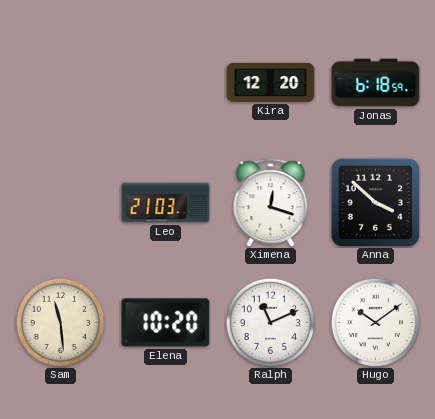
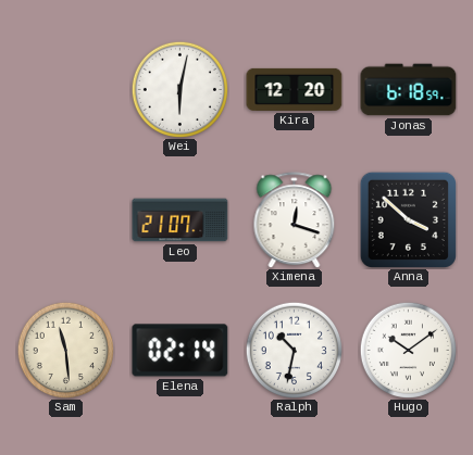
Wei: none -> 6:02
Leo: 21:03 -> 21:07
Elena: 10:20 -> 02:14
Ralph: 11:11 -> 10:32
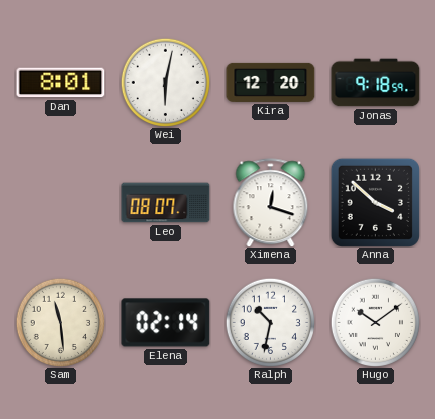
Dan: none -> 8:01
Jonas: 6:18 -> 9:18
Leo: 21:07 -> 08:07
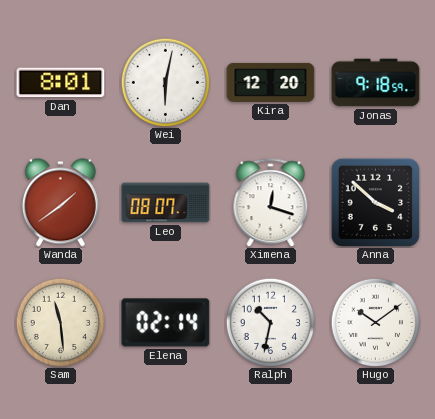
Wanda: none -> 1:39
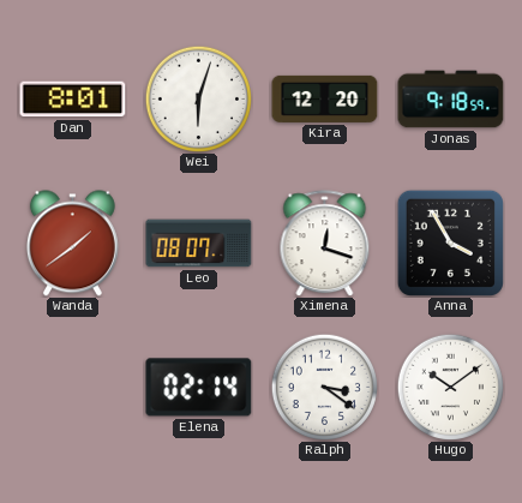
Wei: 6:02 -> 6:03
Anna: 3:52 -> 3:55
Sam: 11:29 -> none
Ralph: 10:32 -> 3:21
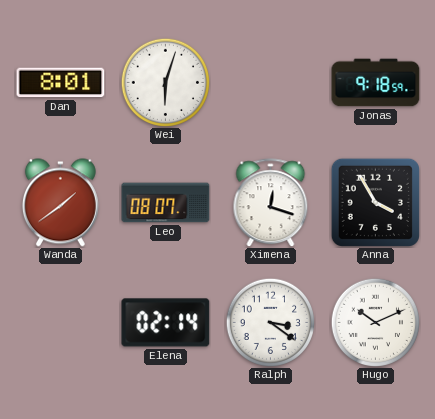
Kira: 12:20 -> none
Hugo: 10:09 -> 10:11
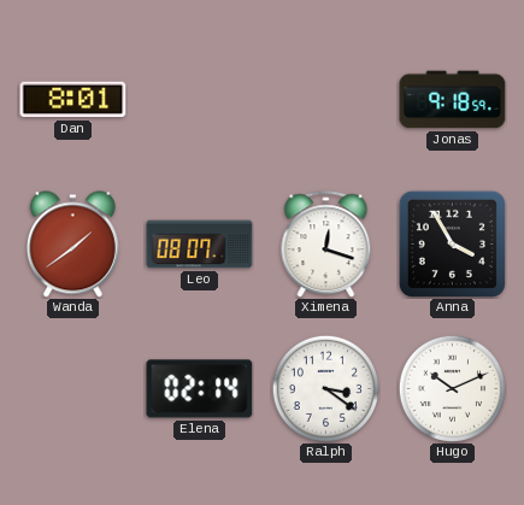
Wei: 6:03 -> none
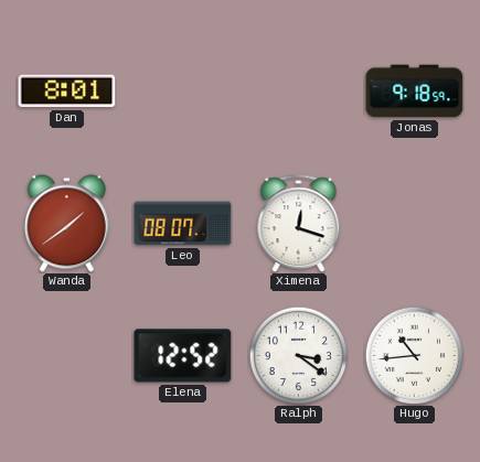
Anna: 3:55 -> none
Elena: 02:14 -> 12:52
Hugo: 10:11 -> 10:44
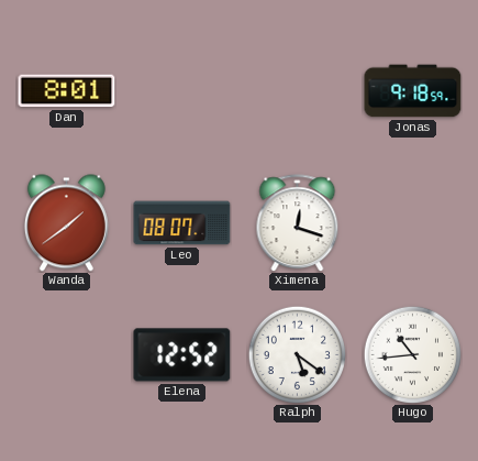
Ralph: 3:21 -> 5:21
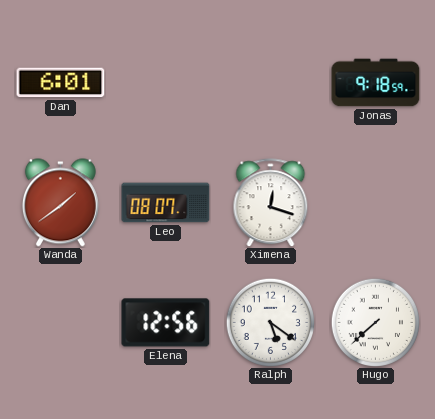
Dan: 8:01 -> 6:01
Elena: 12:52 -> 12:56
Hugo: 10:44 -> 7:38
